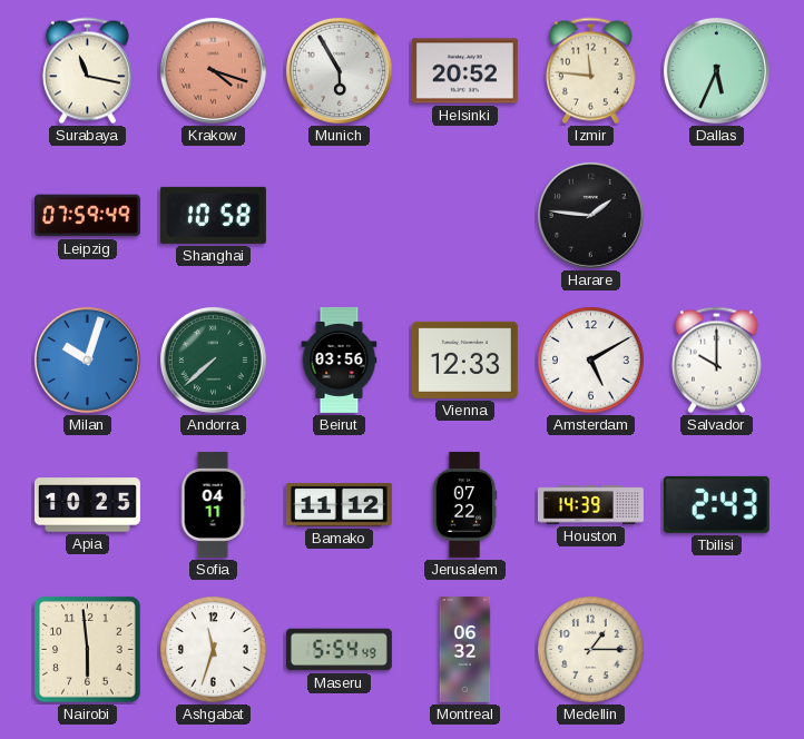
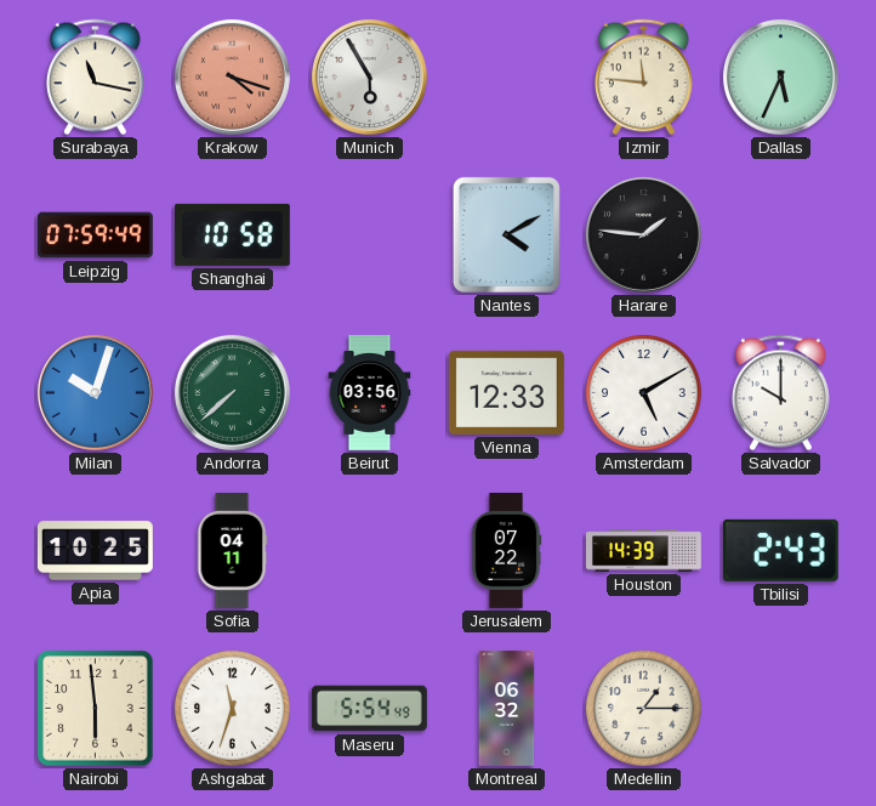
Helsinki: 20:52 -> none
Nantes: none -> 4:10
Bamako: 11:12 -> none
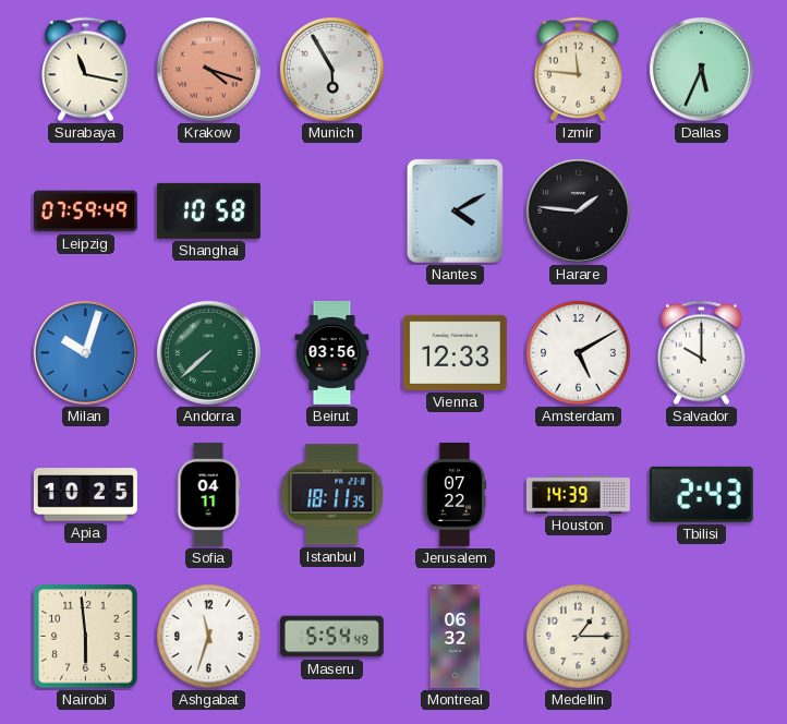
Istanbul: none -> 18:11
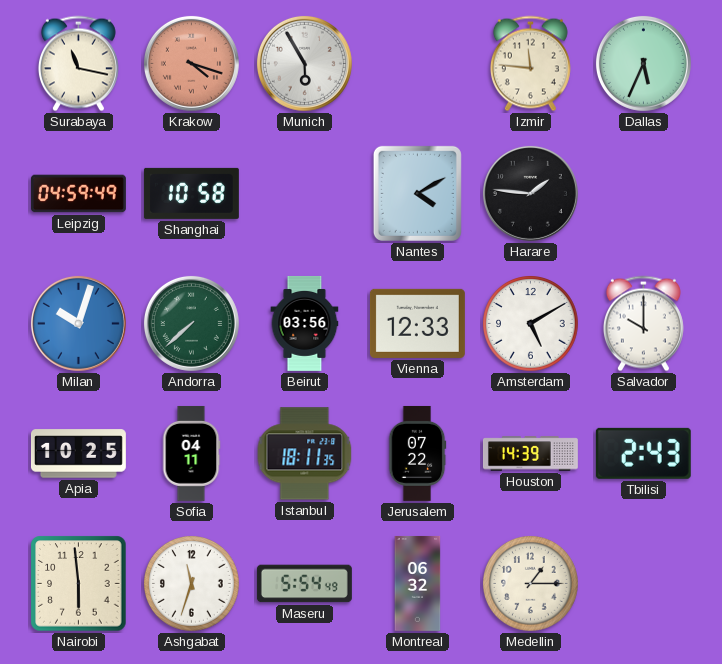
Leipzig: 07:59 -> 04:59
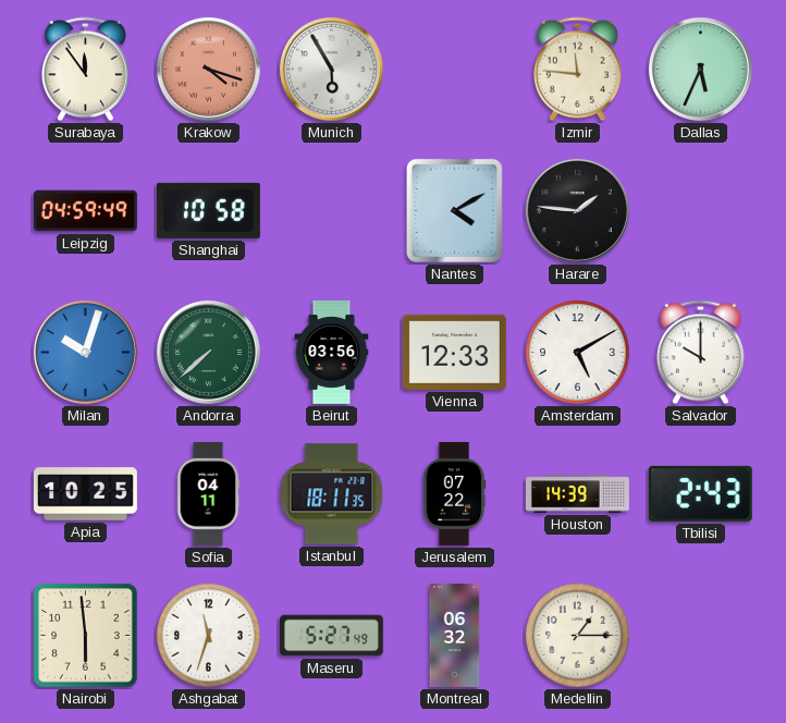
Surabaya: 11:17 -> 11:54
Maseru: 5:54 -> 5:27
